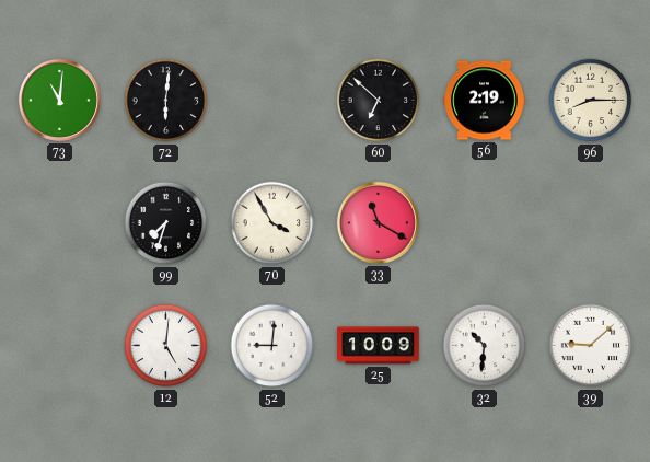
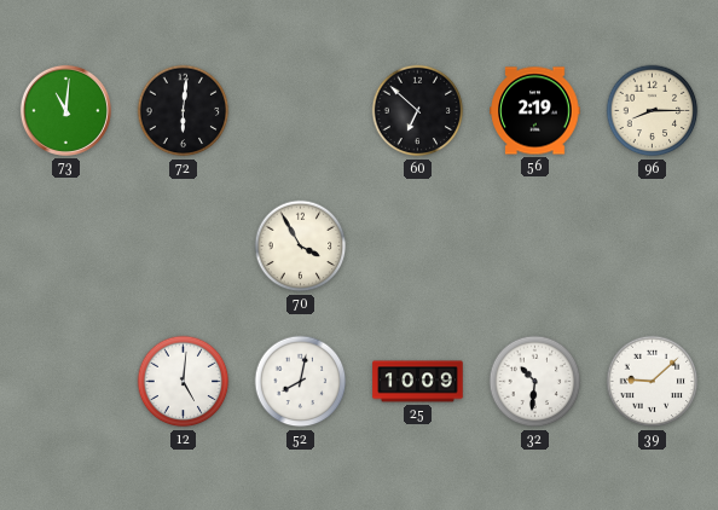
99: 7:33 -> none
33: 11:20 -> none
52: 9:01 -> 8:02
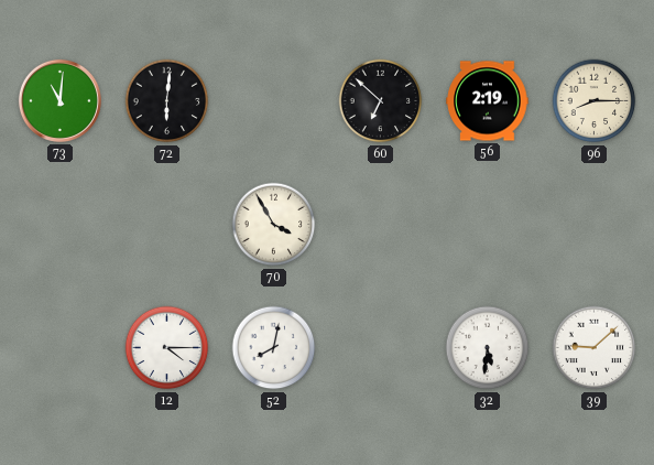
12: 5:01 -> 4:15
25: 10:09 -> none
32: 10:31 -> 5:31
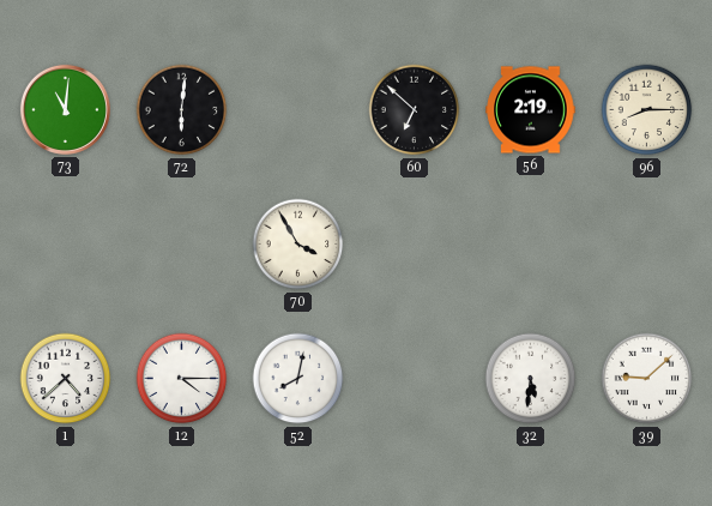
1: none -> 4:38
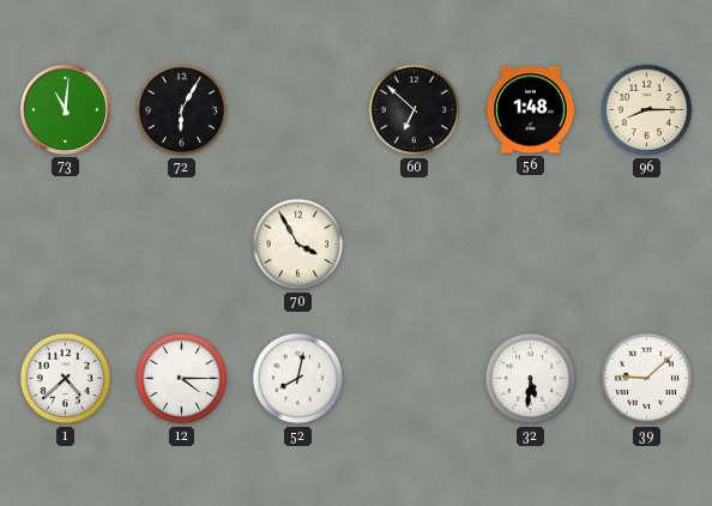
72: 6:01 -> 6:05
56: 2:19 -> 1:48
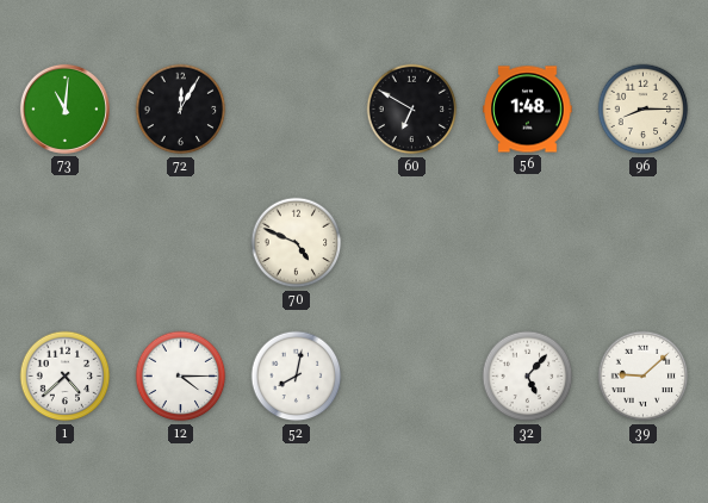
72: 6:05 -> 12:05
60: 6:52 -> 6:50
70: 3:55 -> 4:49
32: 5:31 -> 5:07
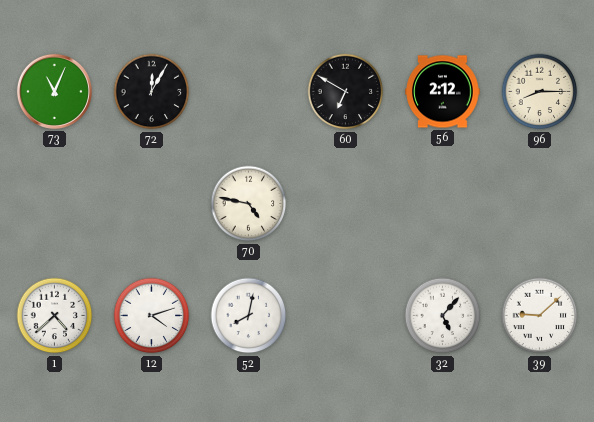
73: 11:01 -> 11:04
56: 1:48 -> 2:12
70: 4:49 -> 4:47
12: 4:15 -> 4:12
